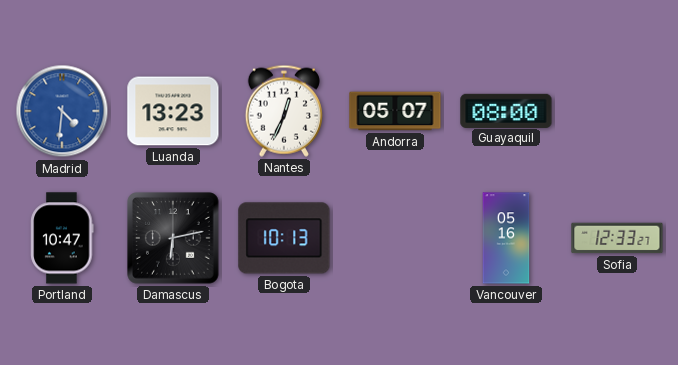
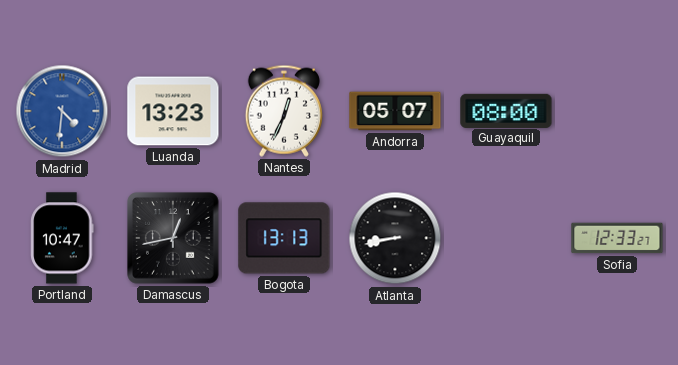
Damascus: 6:13 -> 12:43
Bogota: 10:13 -> 13:13
Atlanta: none -> 8:43
Vancouver: 05:16 -> none
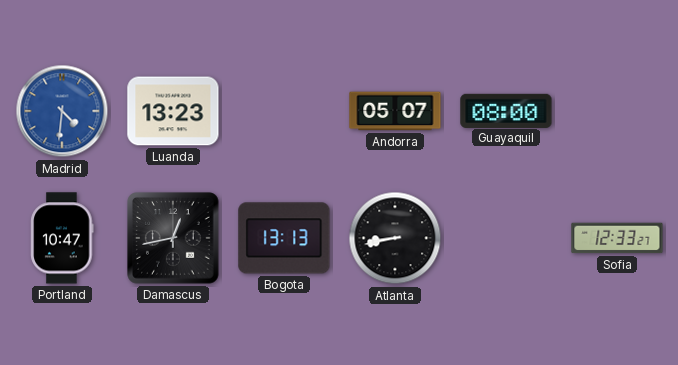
Nantes: 12:34 -> none
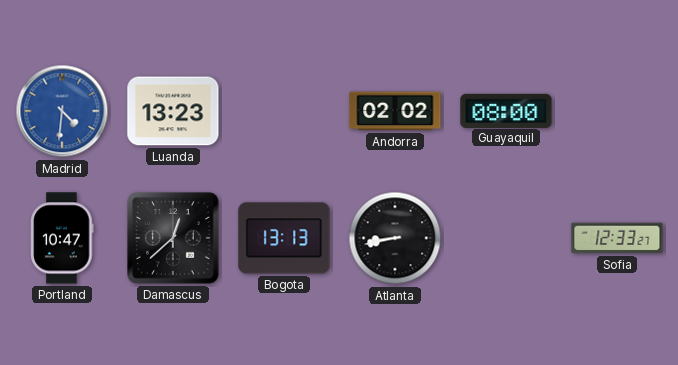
Andorra: 05:07 -> 02:02
Damascus: 12:43 -> 12:38
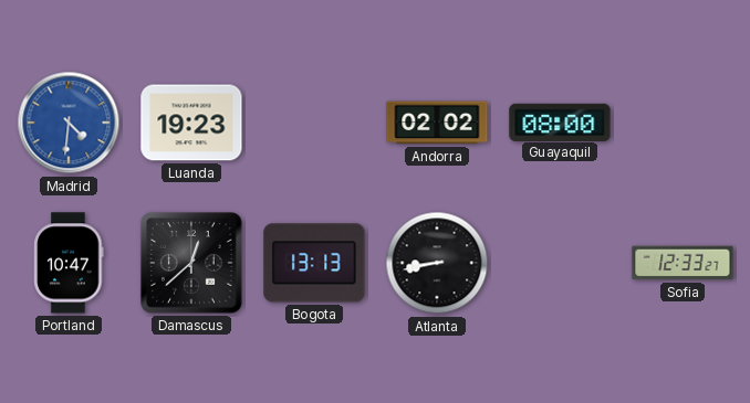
Luanda: 13:23 -> 19:23
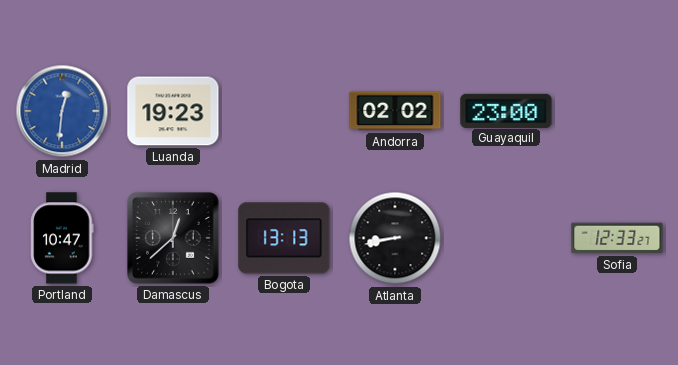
Madrid: 4:31 -> 12:31
Guayaquil: 08:00 -> 23:00
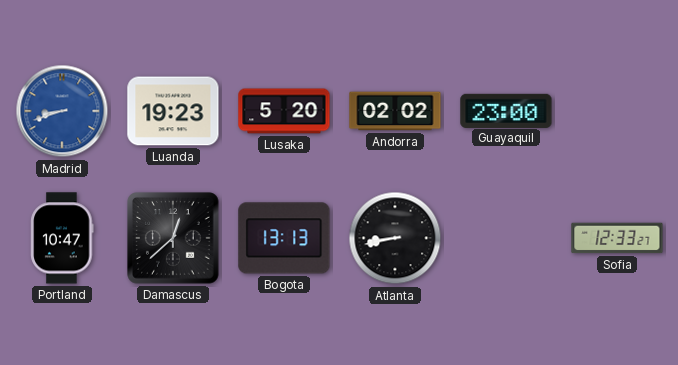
Madrid: 12:31 -> 8:42
Lusaka: none -> 5:20
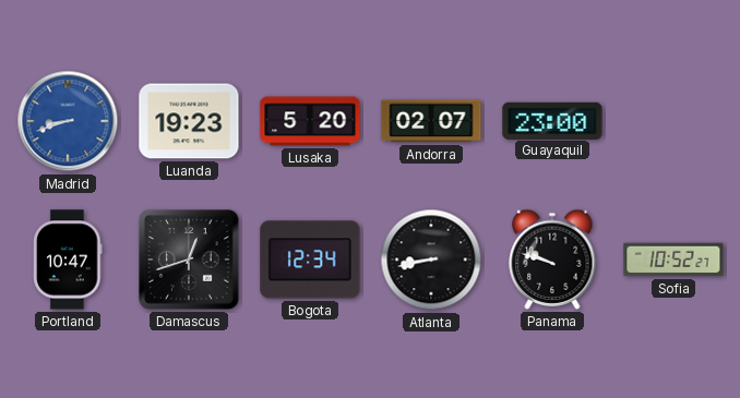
Andorra: 02:02 -> 02:07
Damascus: 12:38 -> 12:42
Bogota: 13:13 -> 12:34
Panama: none -> 9:48
Sofia: 12:33 -> 10:52
